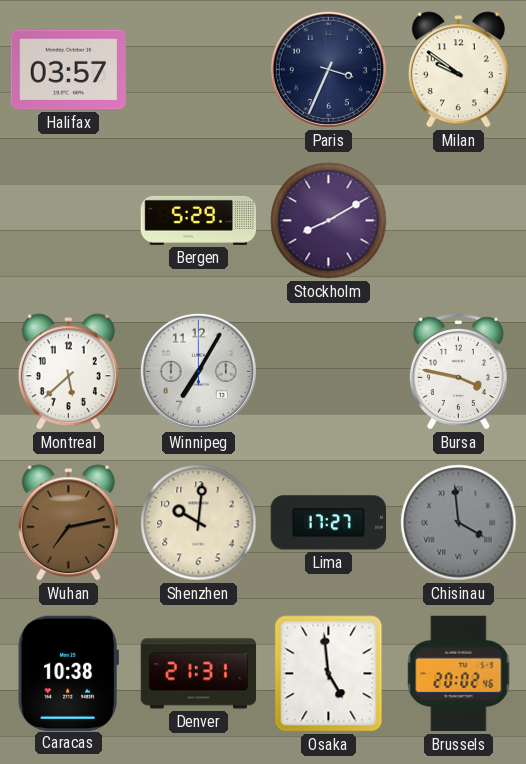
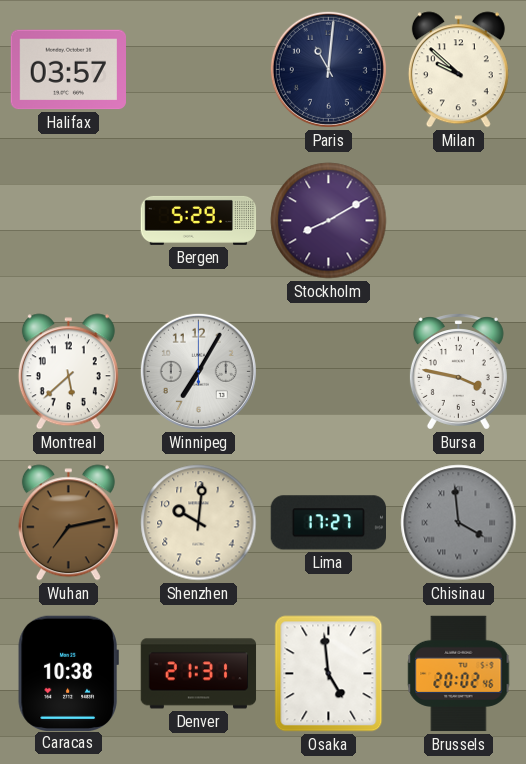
Paris: 3:34 -> 11:01
Milan: 9:51 -> 9:52
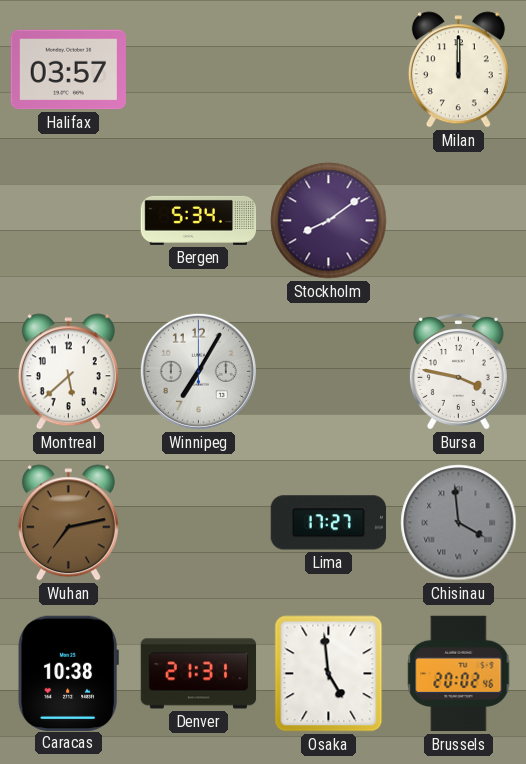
Paris: 11:01 -> none
Milan: 9:52 -> 12:00
Bergen: 5:29 -> 5:34
Stockholm: 8:10 -> 8:09
Shenzhen: 10:01 -> none
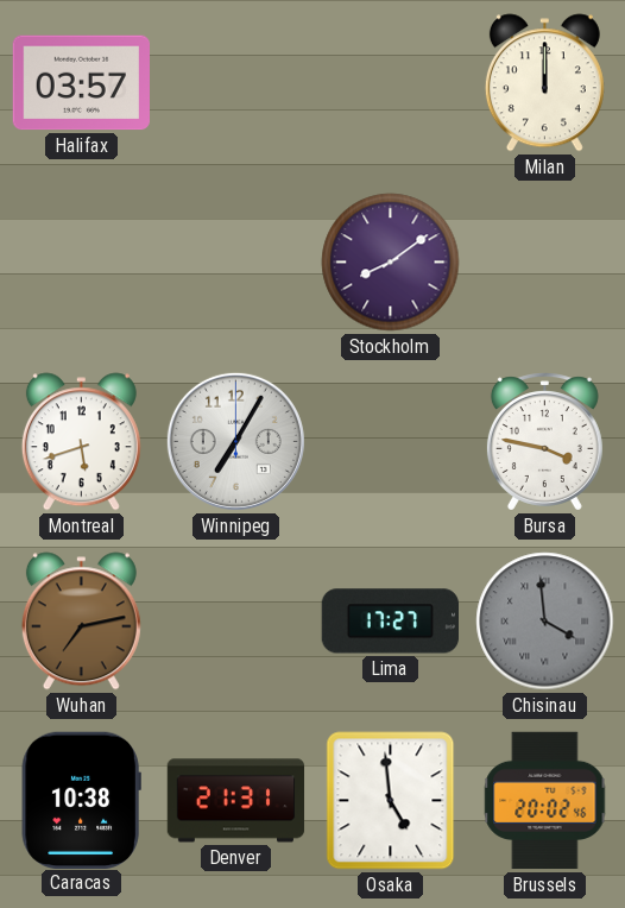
Bergen: 5:34 -> none
Montreal: 5:38 -> 5:42
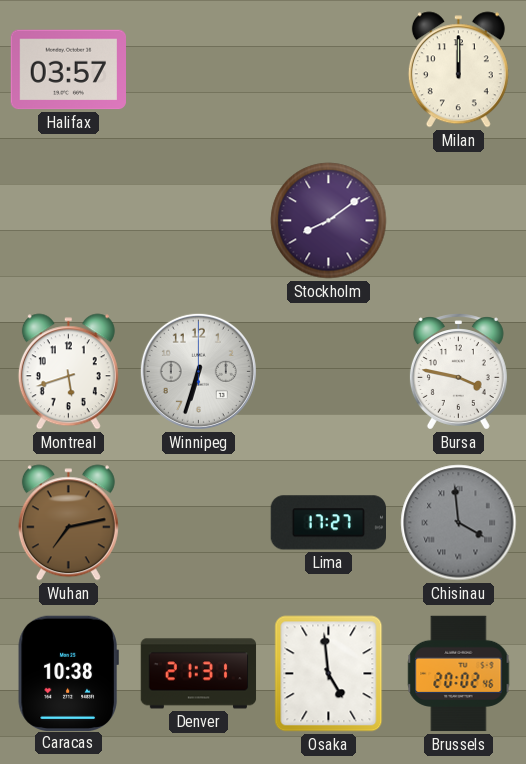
Winnipeg: 7:05 -> 6:33
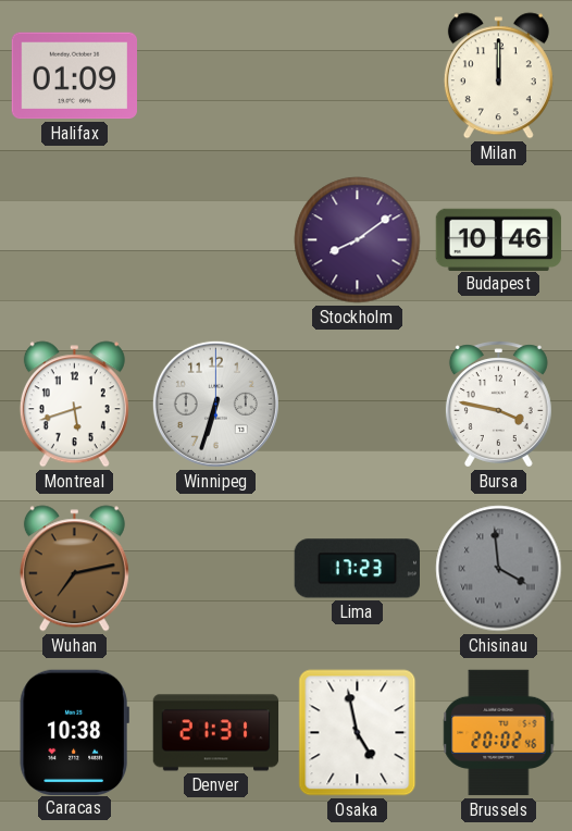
Halifax: 03:57 -> 01:09
Budapest: none -> 10:46
Lima: 17:27 -> 17:23
Osaka: 4:59 -> 4:58
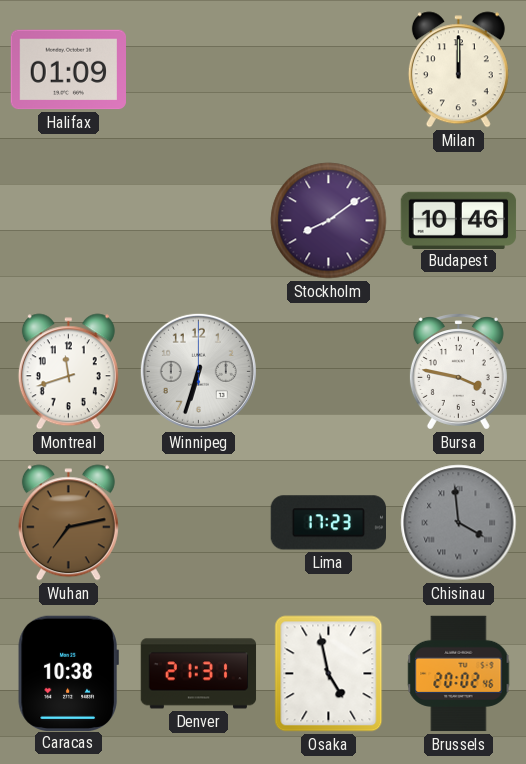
Montreal: 5:42 -> 11:42
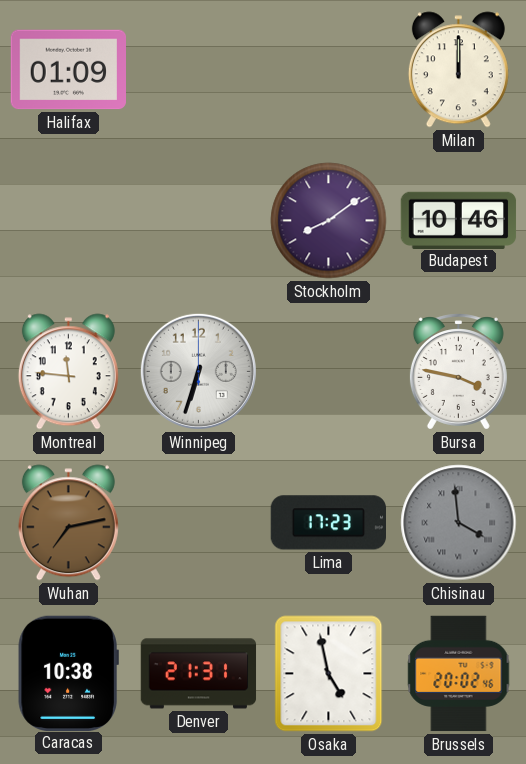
Montreal: 11:42 -> 11:46
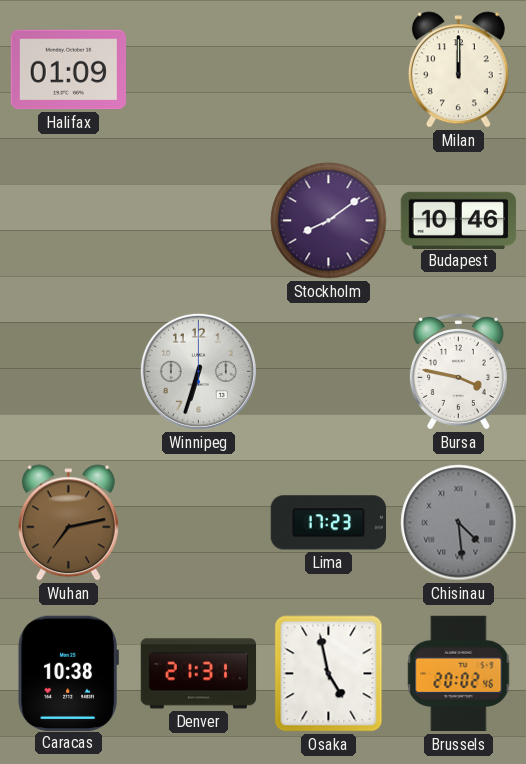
Montreal: 11:46 -> none
Chisinau: 3:59 -> 4:29
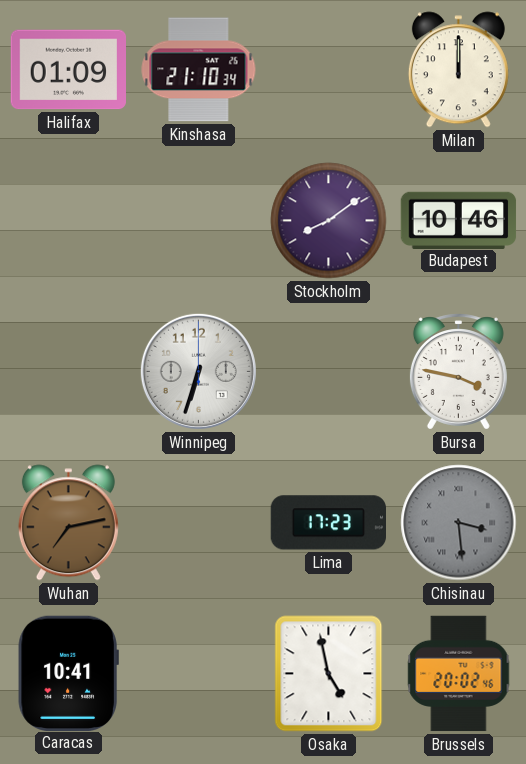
Kinshasa: none -> 21:10
Chisinau: 4:29 -> 3:29
Caracas: 10:38 -> 10:41
Denver: 21:31 -> none
